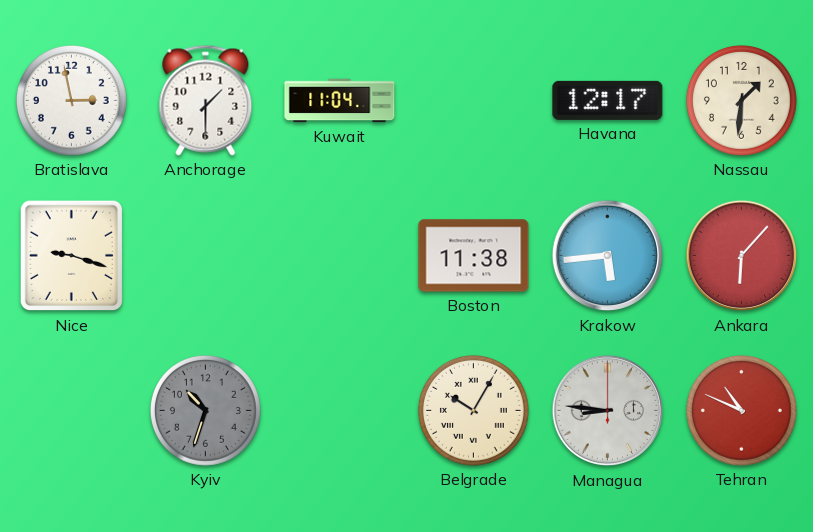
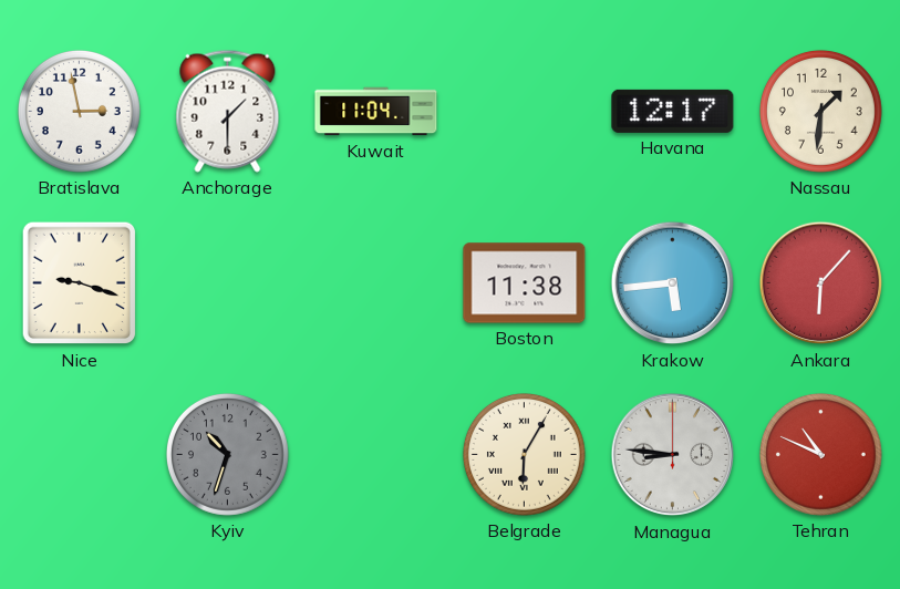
Belgrade: 10:05 -> 6:05
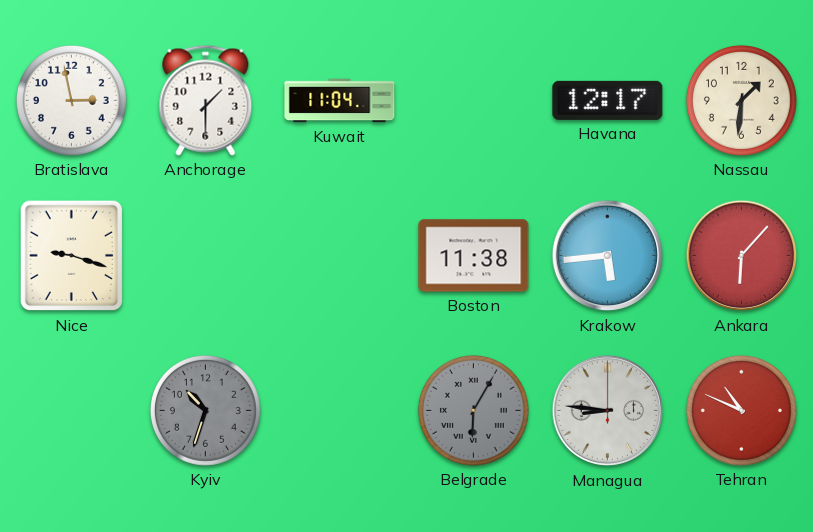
Belgrade dial: cream -> grey
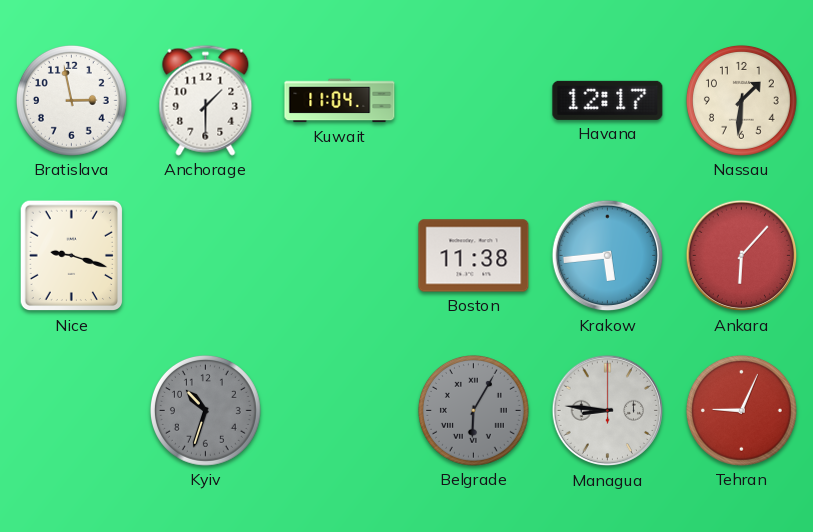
Tehran: 10:49 -> 9:04
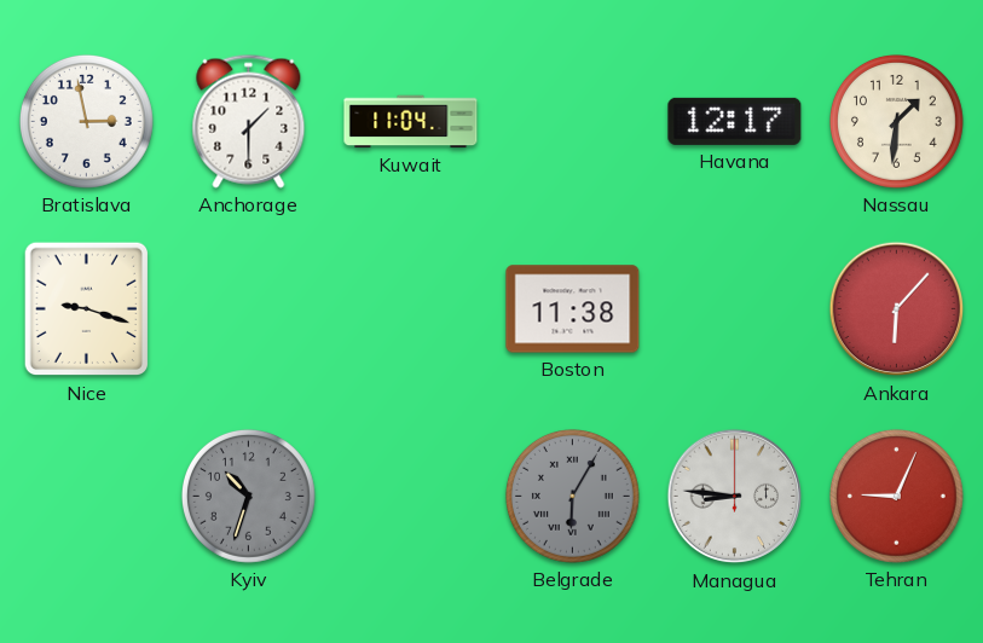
Krakow: 5:44 -> none
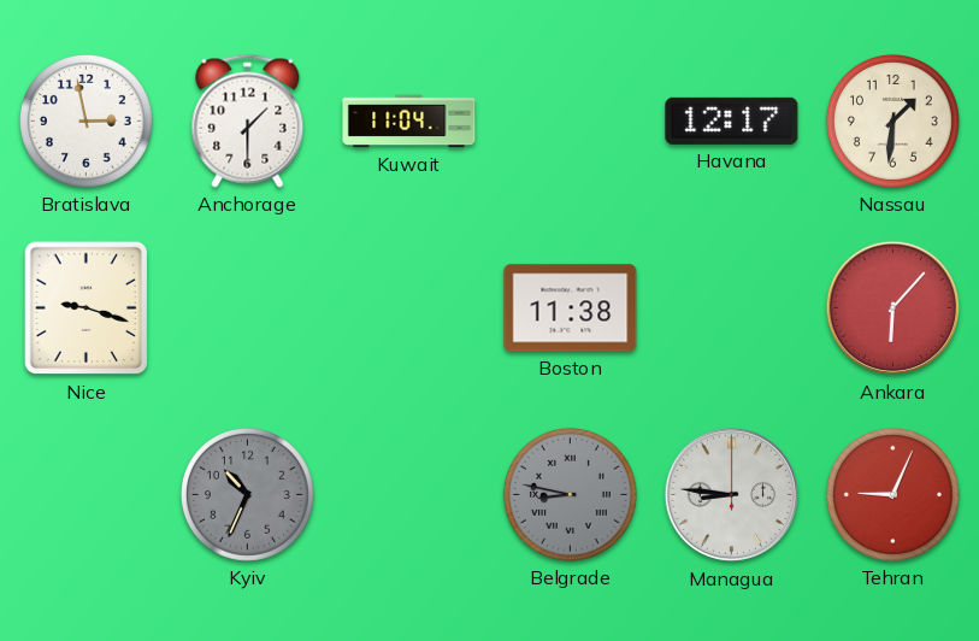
Kyiv: 10:33 -> 10:34
Belgrade: 6:05 -> 8:47
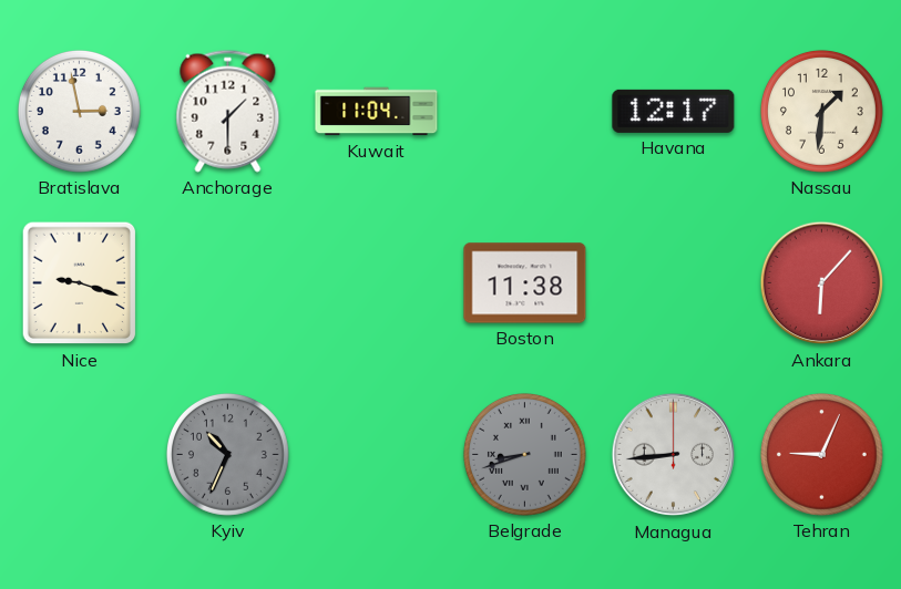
Belgrade: 8:47 -> 8:42
Managua: 8:46 -> 8:44
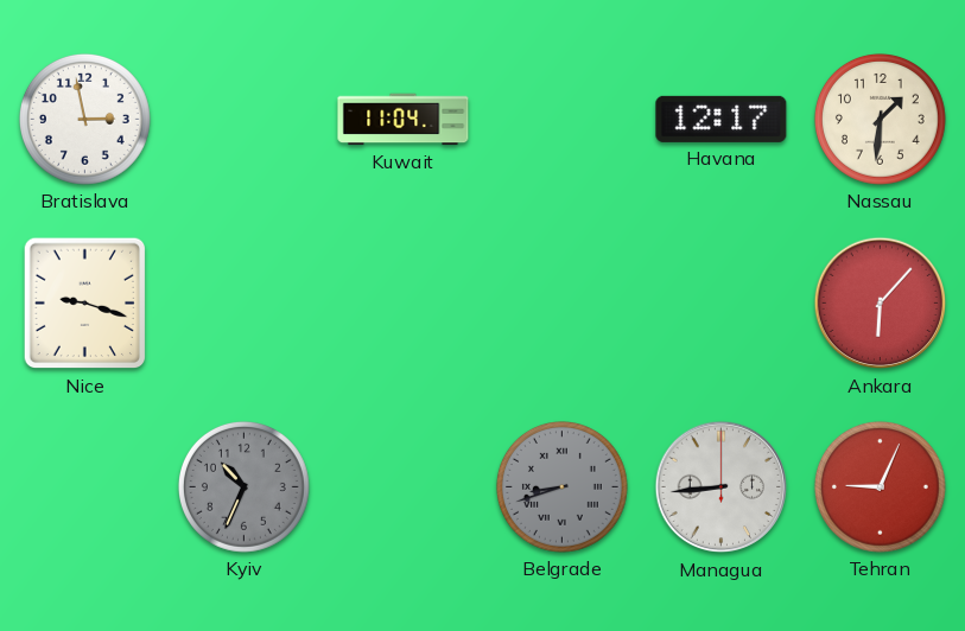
Anchorage: 1:30 -> none
Boston: 11:38 -> none
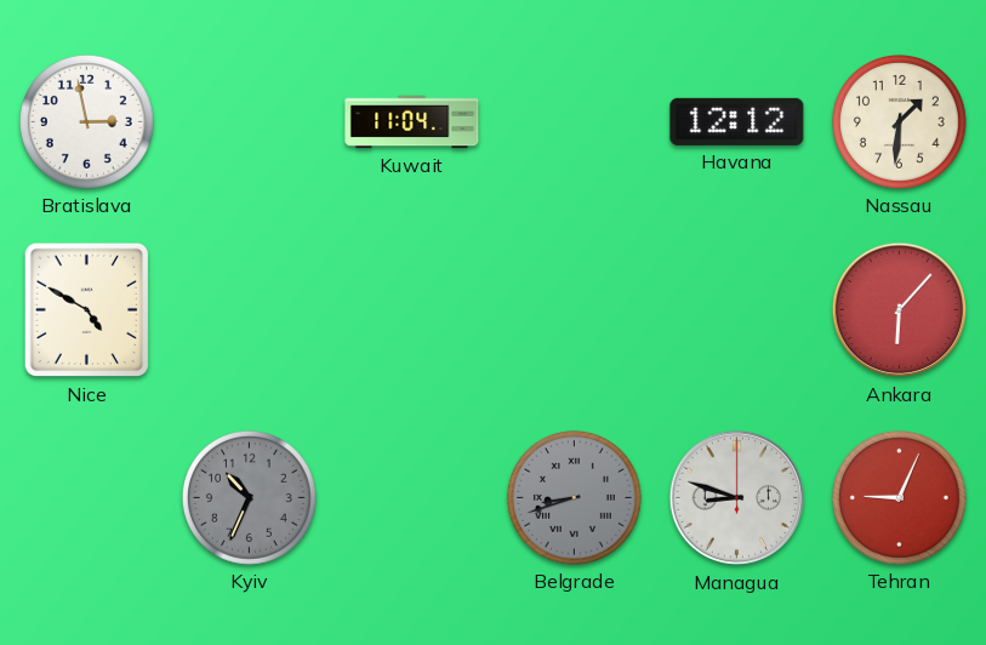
Havana: 12:17 -> 12:12
Nice: 9:18 -> 4:50
Managua: 8:44 -> 8:48
